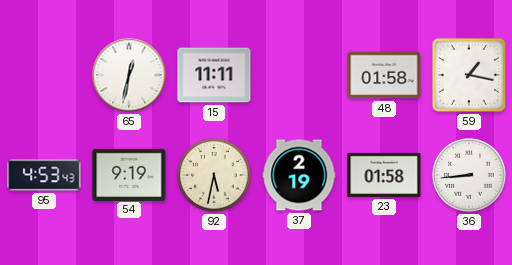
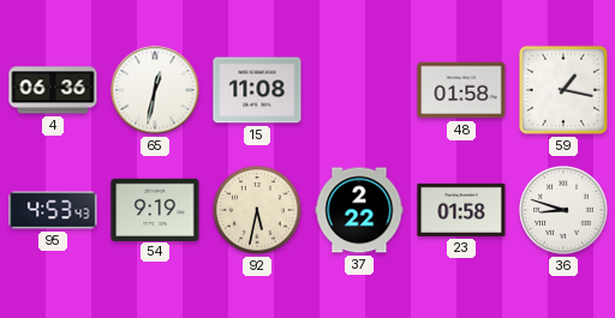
4: none -> 06:36
15: 11:11 -> 11:08
37: 2:19 -> 2:22
36: 8:44 -> 8:48
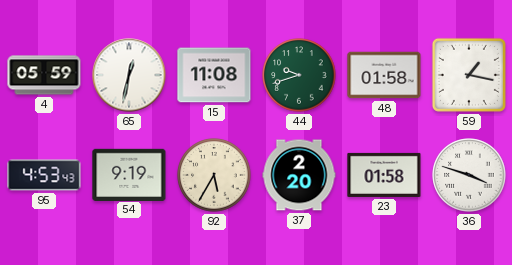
4: 06:36 -> 05:59
44: none -> 9:42
92: 5:32 -> 5:35
37: 2:22 -> 2:20
36: 8:48 -> 3:48
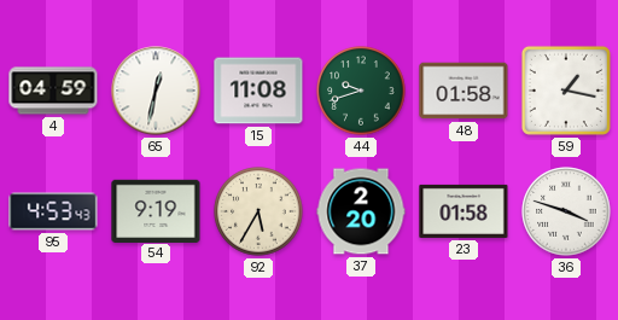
4: 05:59 -> 04:59
